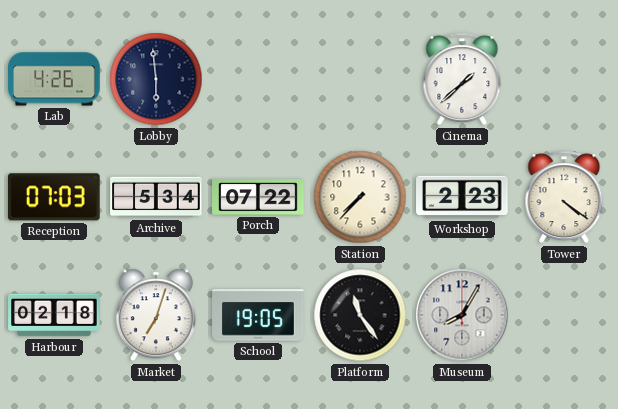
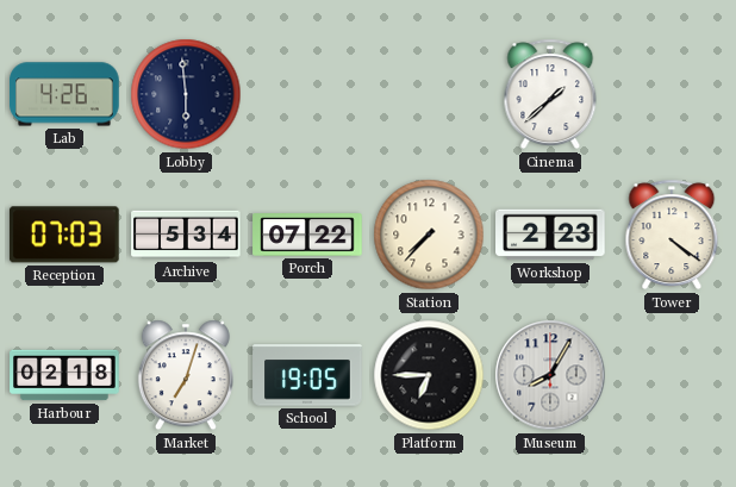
Platform: 11:24 -> 6:45
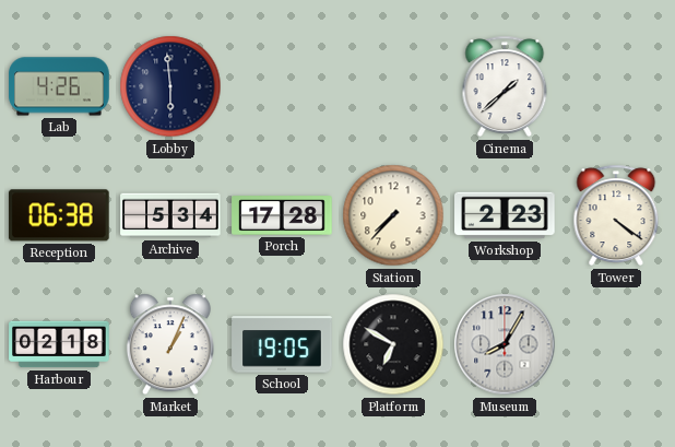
Reception: 07:03 -> 06:38
Porch: 07:22 -> 17:28
Market: 7:03 -> 1:04
Platform: 6:45 -> 6:50
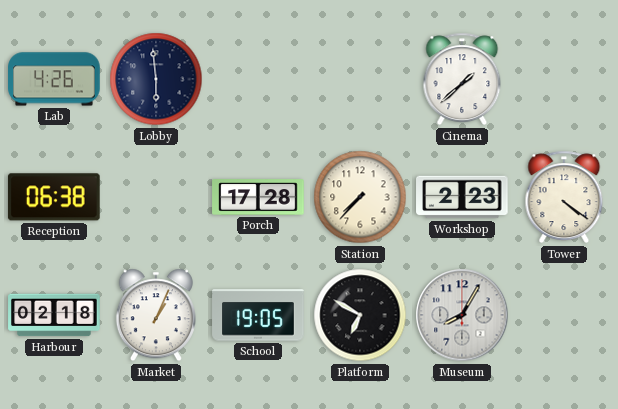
Archive: 5:34 -> none
